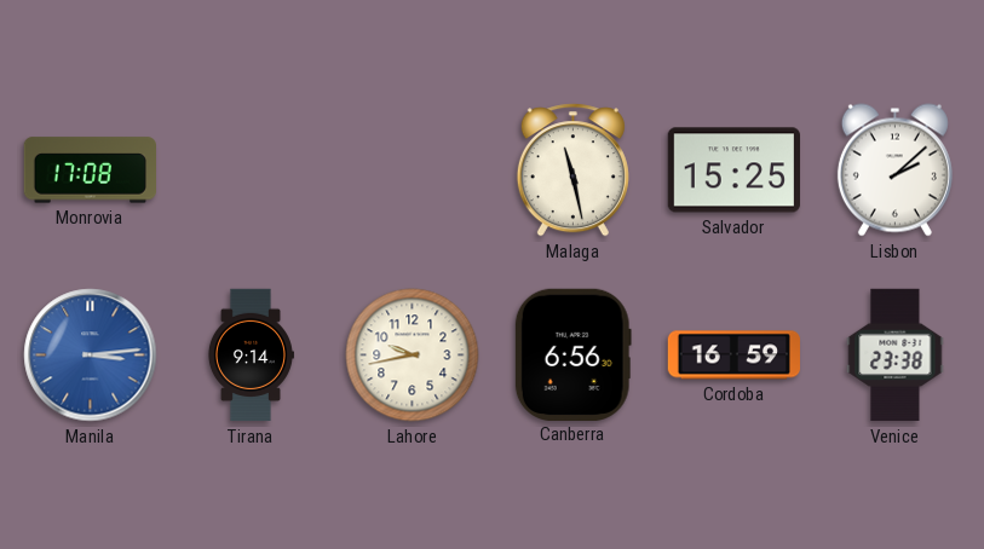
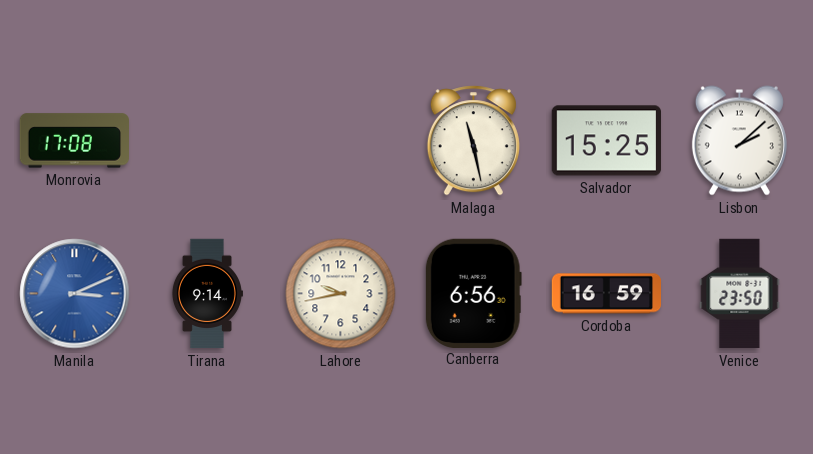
Manila: 3:14 -> 3:11
Venice: 23:38 -> 23:50
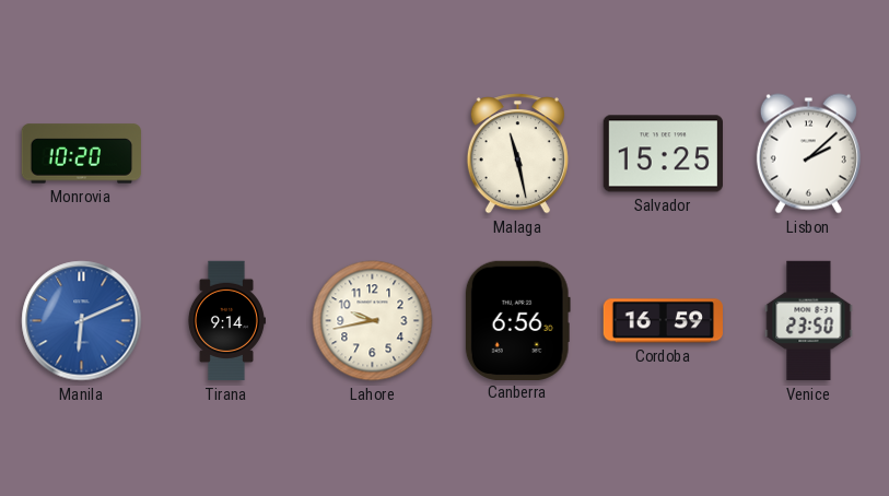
Monrovia: 17:08 -> 10:20
Manila: 3:11 -> 6:11
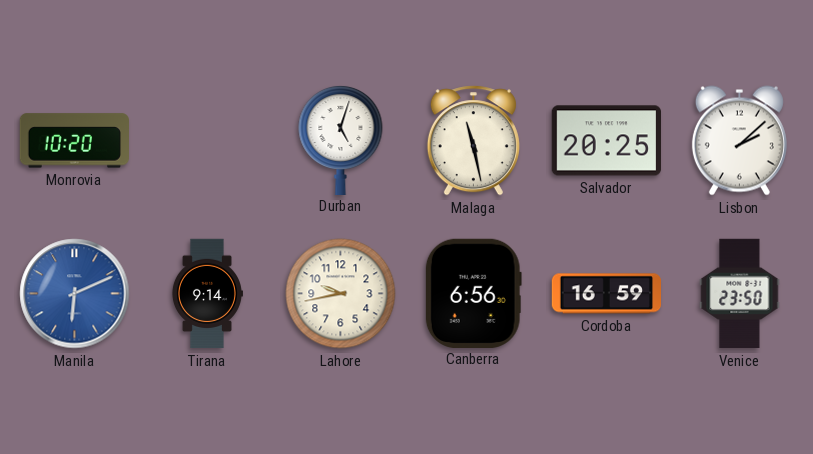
Durban: none -> 5:03
Salvador: 15:25 -> 20:25
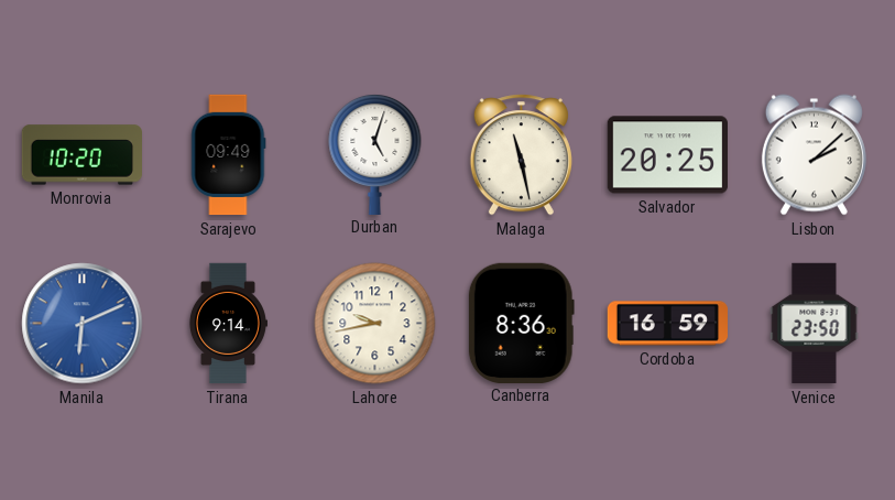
Sarajevo: none -> 09:49
Canberra: 6:56 -> 8:36
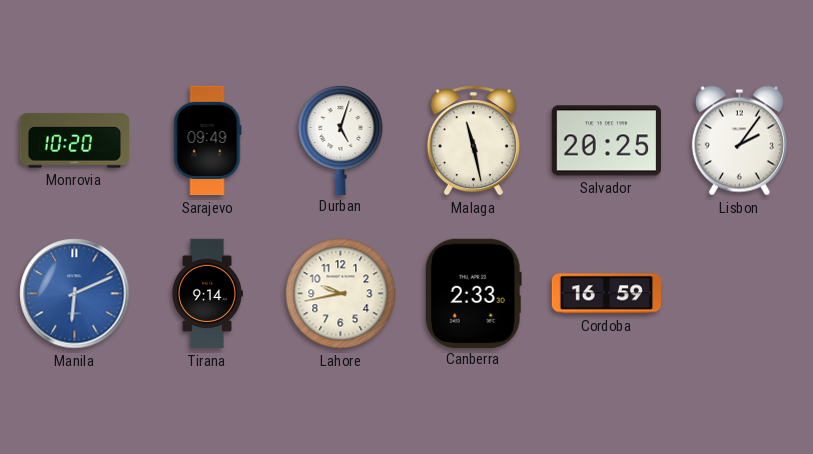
Lisbon: 2:08 -> 2:06
Canberra: 8:36 -> 2:33
Venice: 23:50 -> none
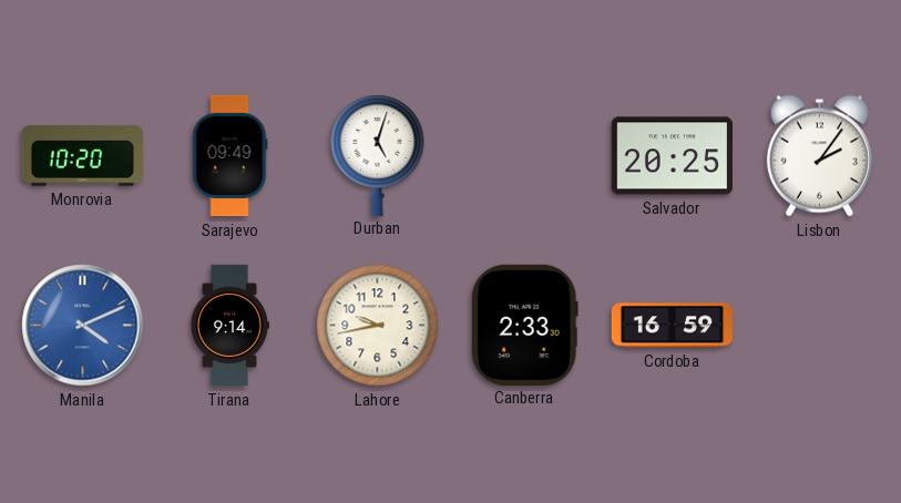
Malaga: 11:28 -> none
Manila: 6:11 -> 4:11
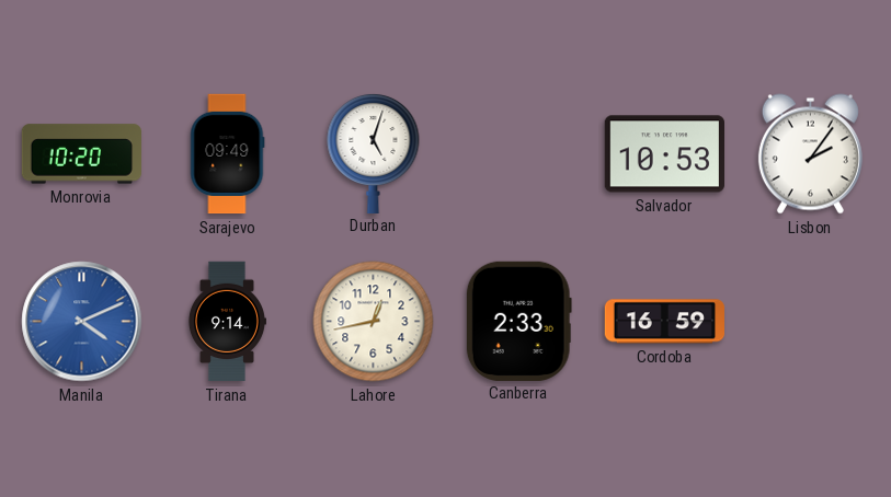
Salvador: 20:25 -> 10:53
Lahore: 9:43 -> 12:43
